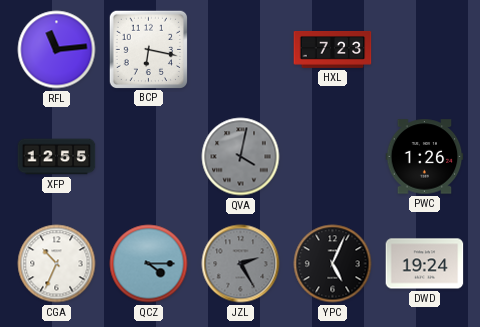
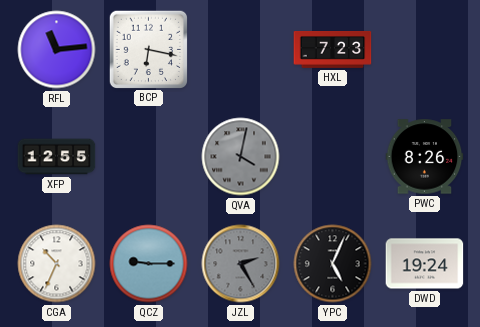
PWC: 1:26 -> 8:26
QCZ: 4:15 -> 9:15
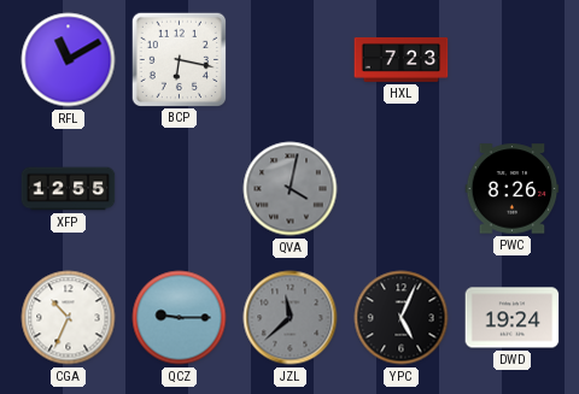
RFL: 11:14 -> 11:10
JZL: 2:25 -> 11:38
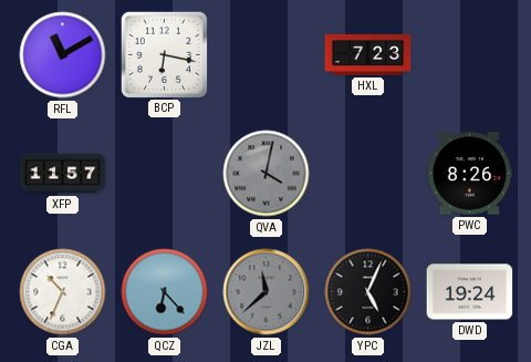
XFP: 12:55 -> 11:57
QCZ: 9:15 -> 6:23
